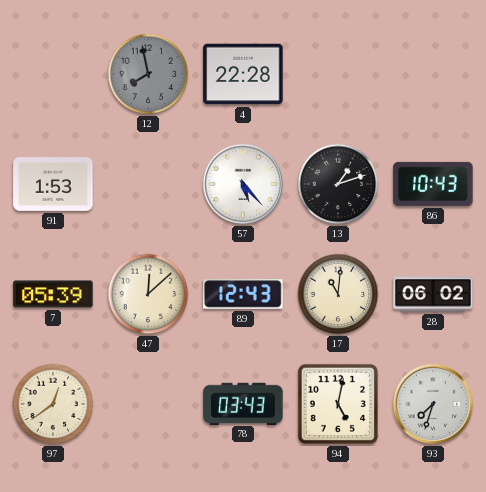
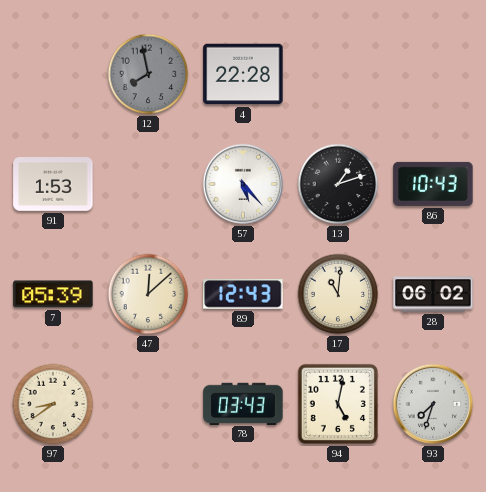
97: 12:39 -> 8:39
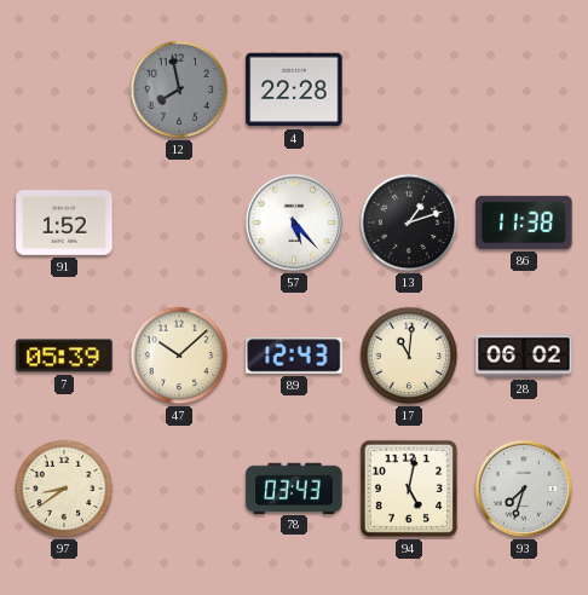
91: 1:53 -> 1:52
86: 10:43 -> 11:38
47: 12:08 -> 10:08
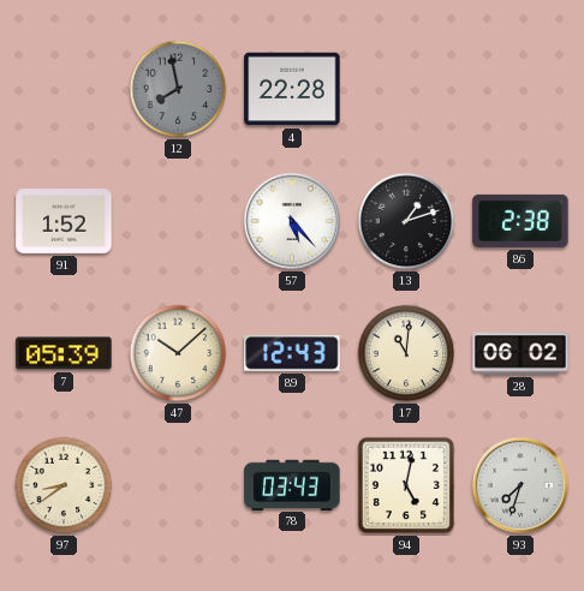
86: 11:38 -> 2:38
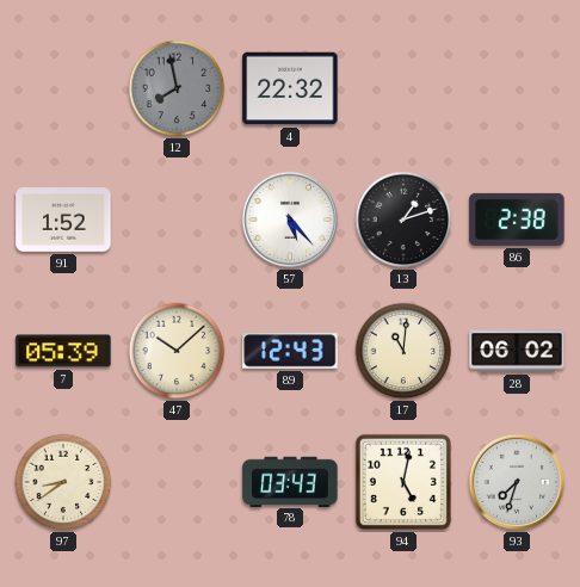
4: 22:28 -> 22:32
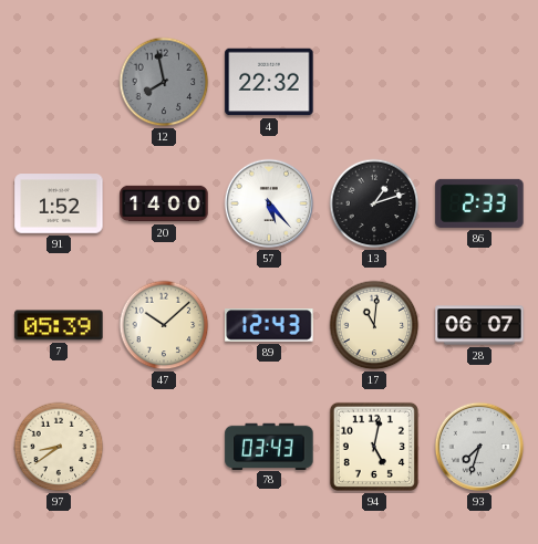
20: none -> 14:00
86: 2:38 -> 2:33
28: 06:02 -> 06:07
